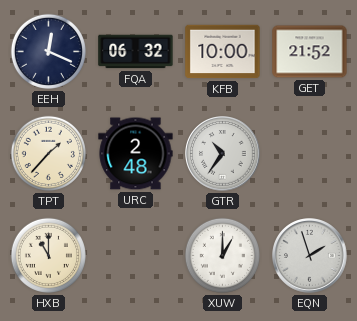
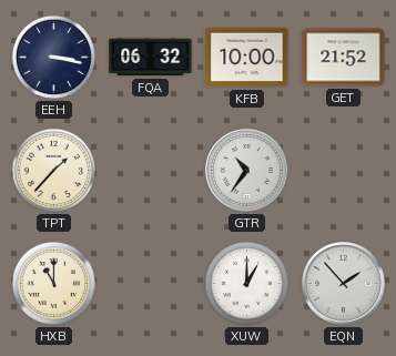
EEH: 12:19 -> 3:17
URC: 2:48 -> none
EQN: 1:57 -> 1:53
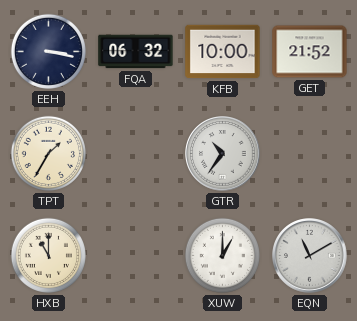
TPT: 1:37 -> 1:35
EQN: 1:53 -> 11:10
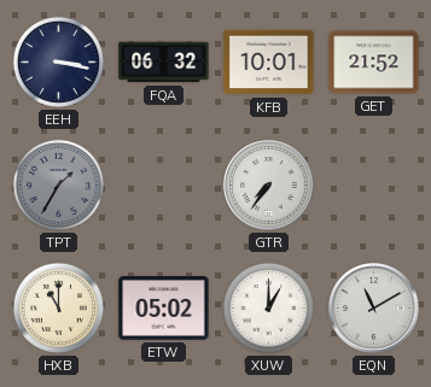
KFB: 10:00 -> 10:01
TPT dial: cream -> grey
GTR: 10:36 -> 7:36
ETW: none -> 05:02
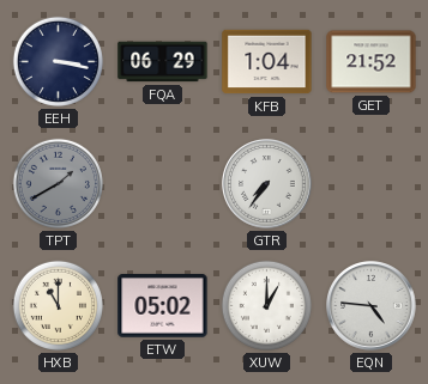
FQA: 06:32 -> 06:29
KFB: 10:01 -> 1:04
TPT: 1:35 -> 1:40
EQN: 11:10 -> 4:46
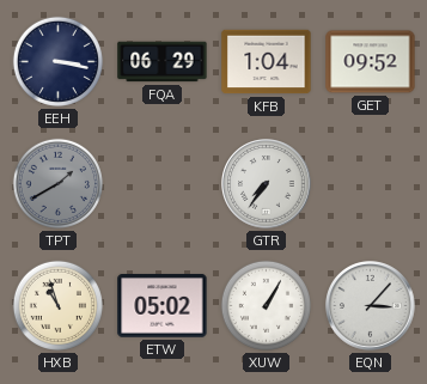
GET: 21:52 -> 09:52
HXB: 11:00 -> 10:57
XUW: 1:00 -> 1:05
EQN: 4:46 -> 3:07
